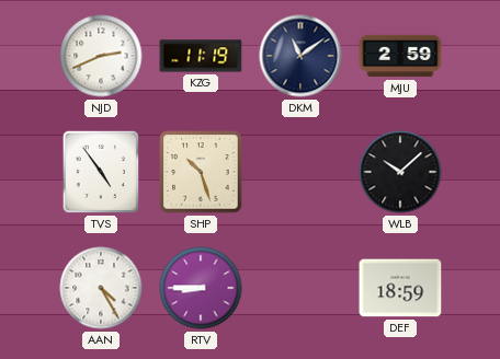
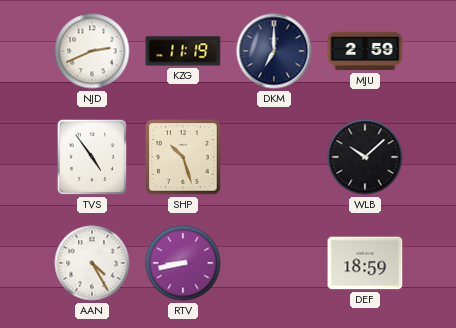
DKM: 11:09 -> 7:00
RTV: 8:45 -> 8:43
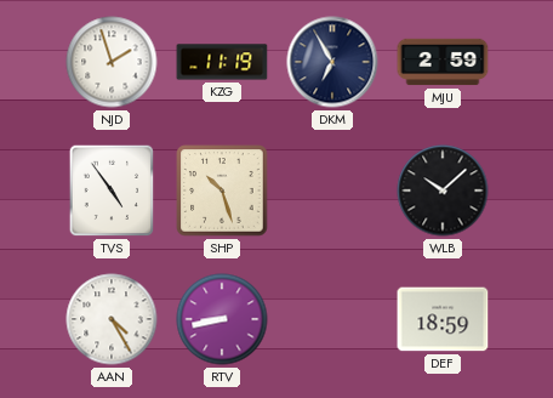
NJD: 2:41 -> 1:57
DKM: 7:00 -> 6:55
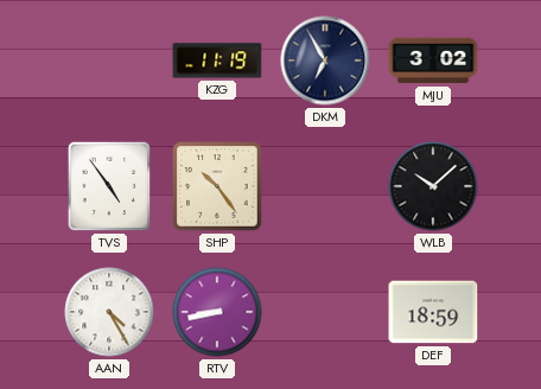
NJD: 1:57 -> none
MJU: 2:59 -> 3:02
SHP: 10:27 -> 10:24
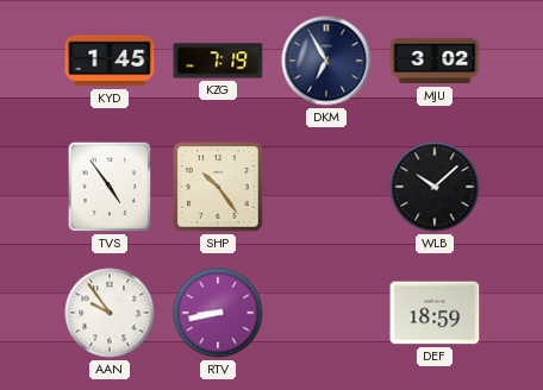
KYD: none -> 1:45
KZG: 11:19 -> 7:19
AAN: 4:25 -> 9:54
